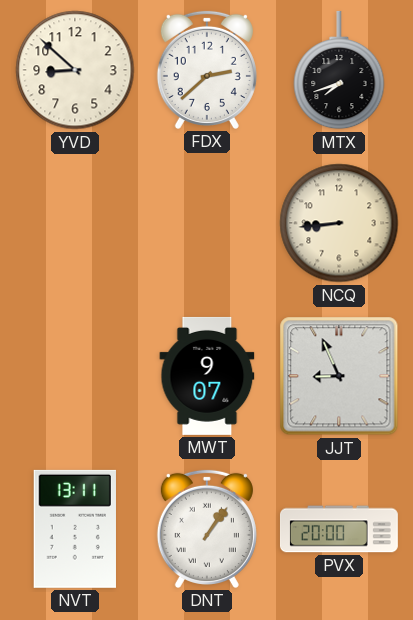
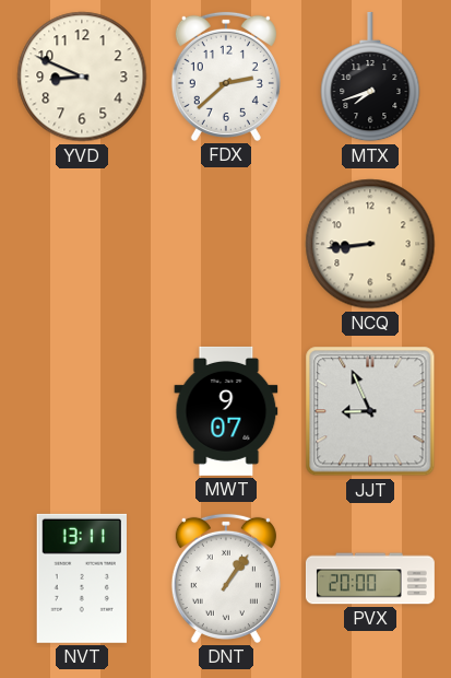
YVD: 8:52 -> 8:49
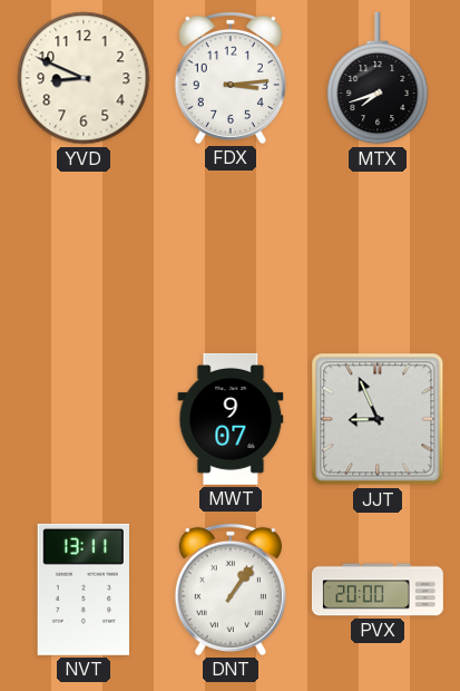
FDX: 2:38 -> 3:14
NCQ: 8:44 -> none
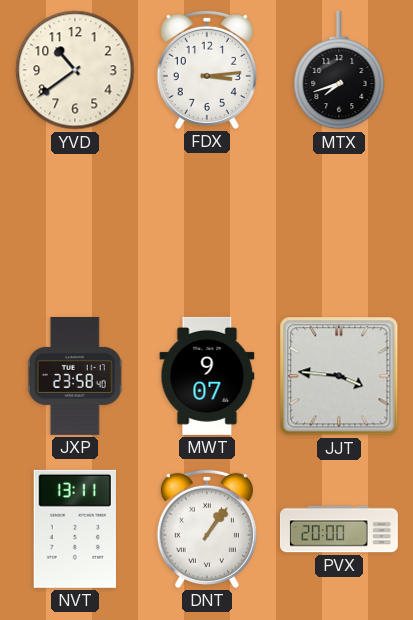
YVD: 8:49 -> 10:39
JXP: none -> 23:58
JJT: 8:56 -> 3:46
